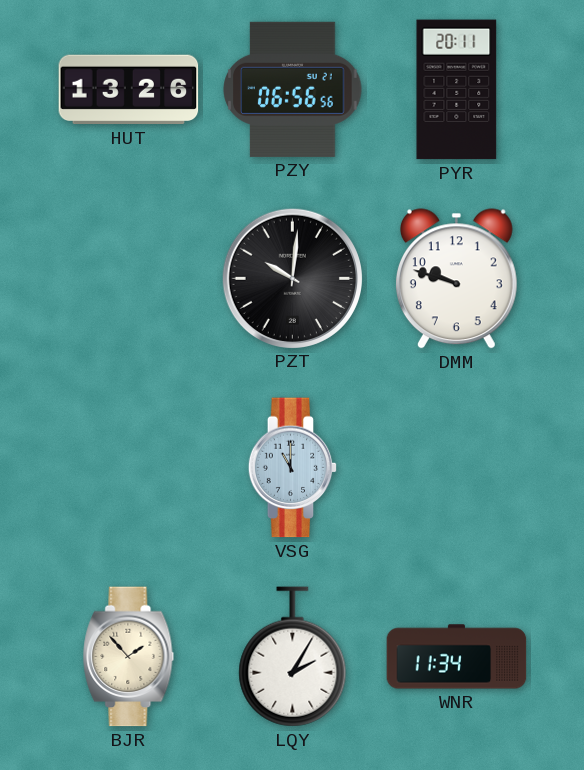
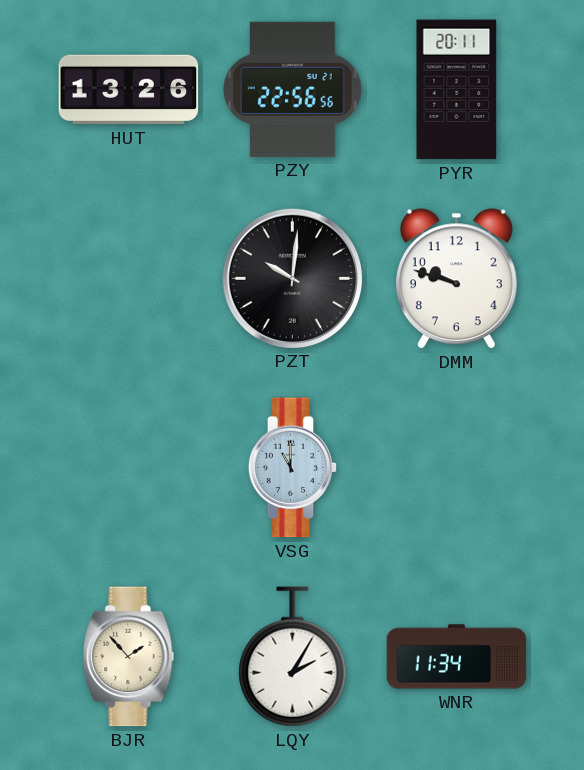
PZY: 06:56 -> 22:56
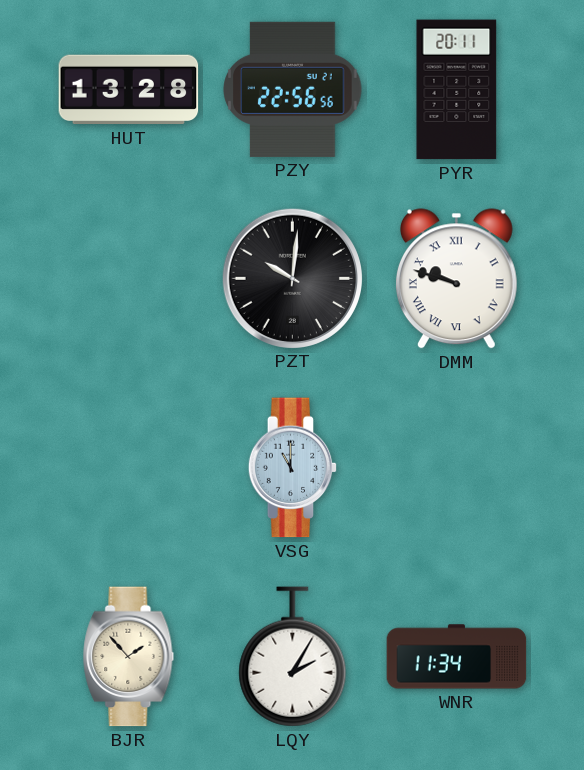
HUT: 13:26 -> 13:28
DMM numerals: Arabic -> Roman
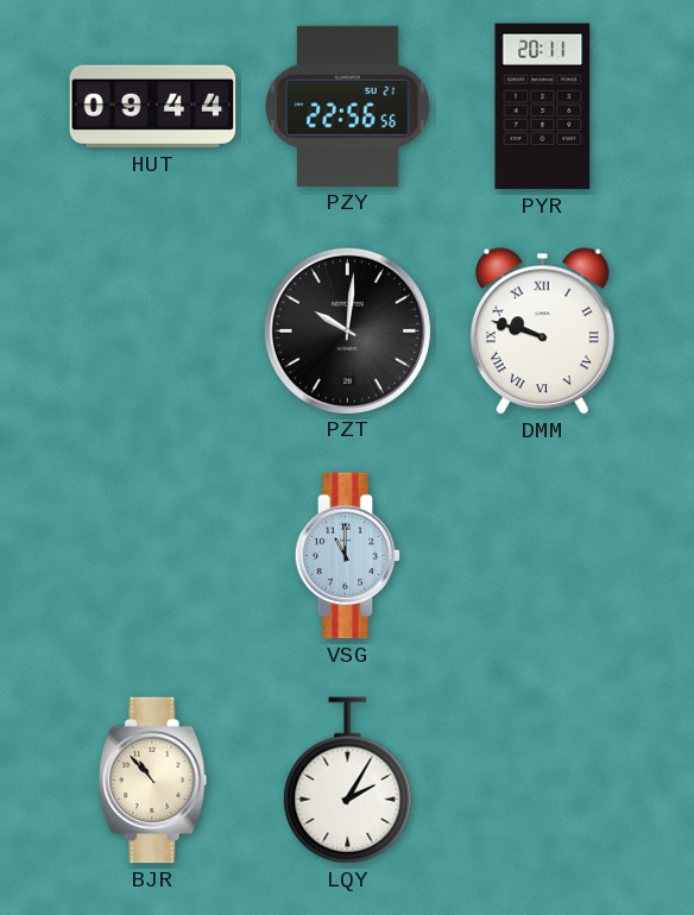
HUT: 13:28 -> 09:44
BJR: 1:53 -> 10:53
WNR: 11:34 -> none
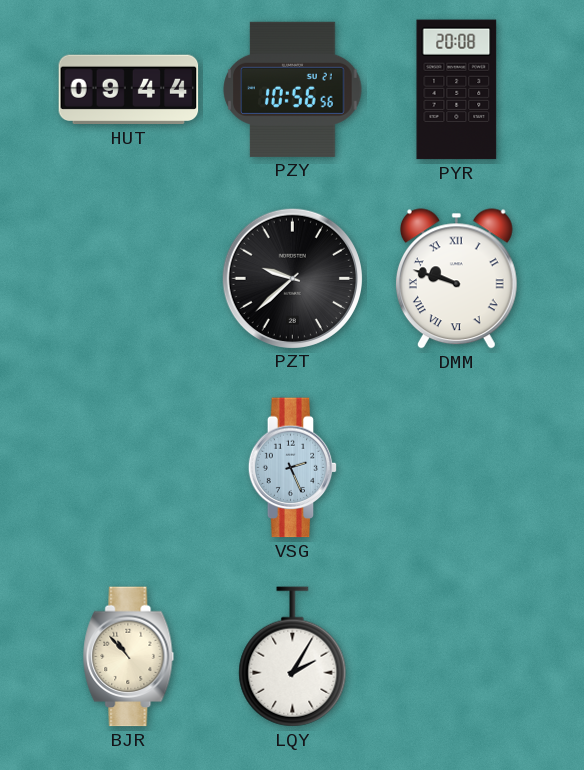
PZY: 22:56 -> 10:56
PYR: 20:11 -> 20:08
PZT: 10:01 -> 9:38
VSG: 11:00 -> 2:26
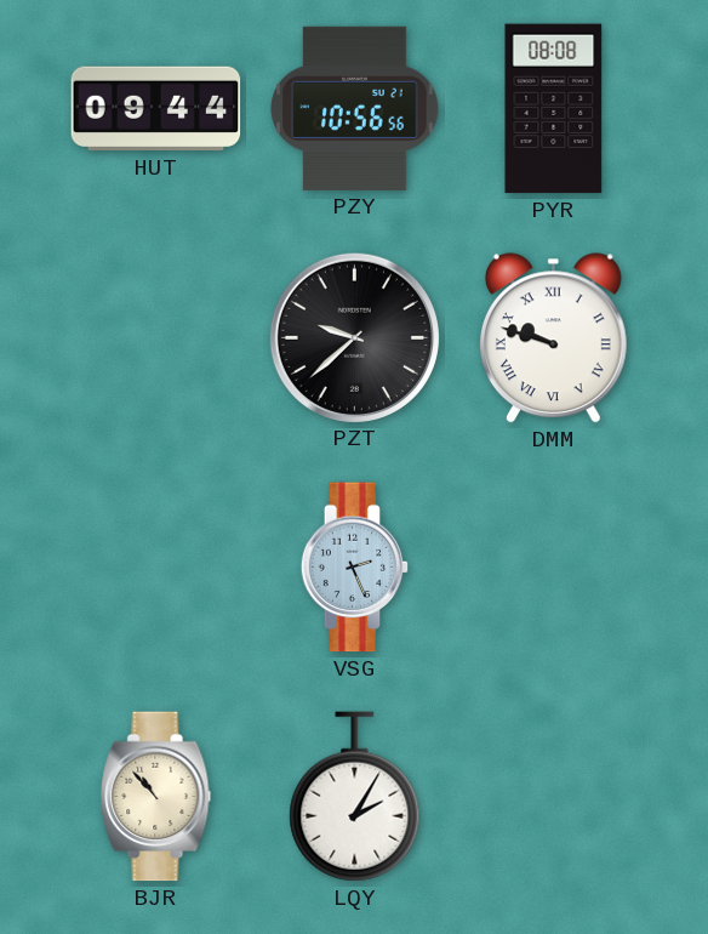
PYR: 20:08 -> 08:08
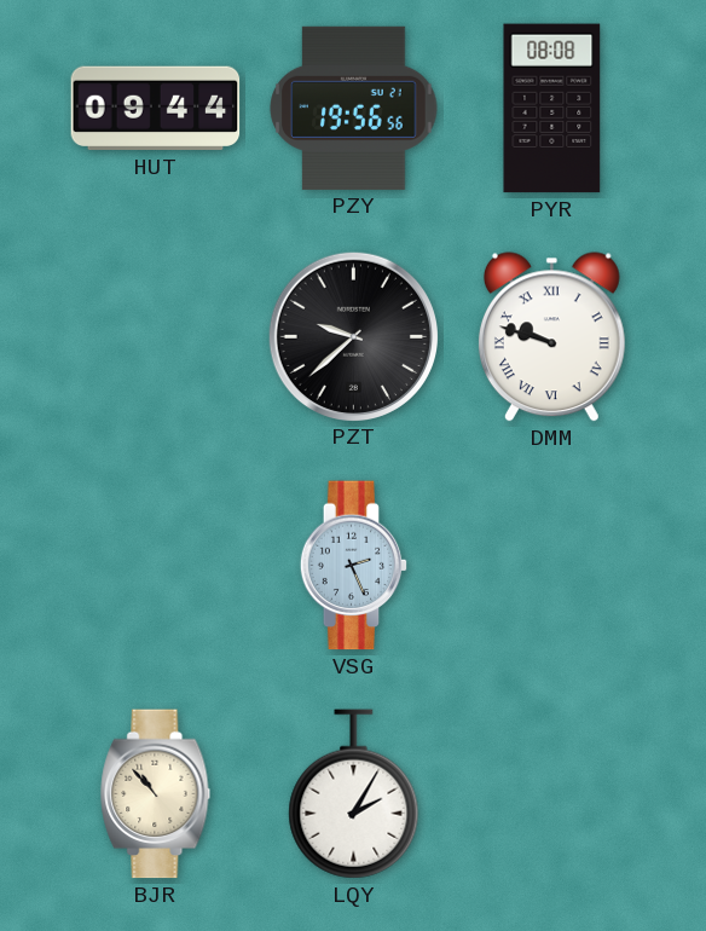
PZY: 10:56 -> 19:56
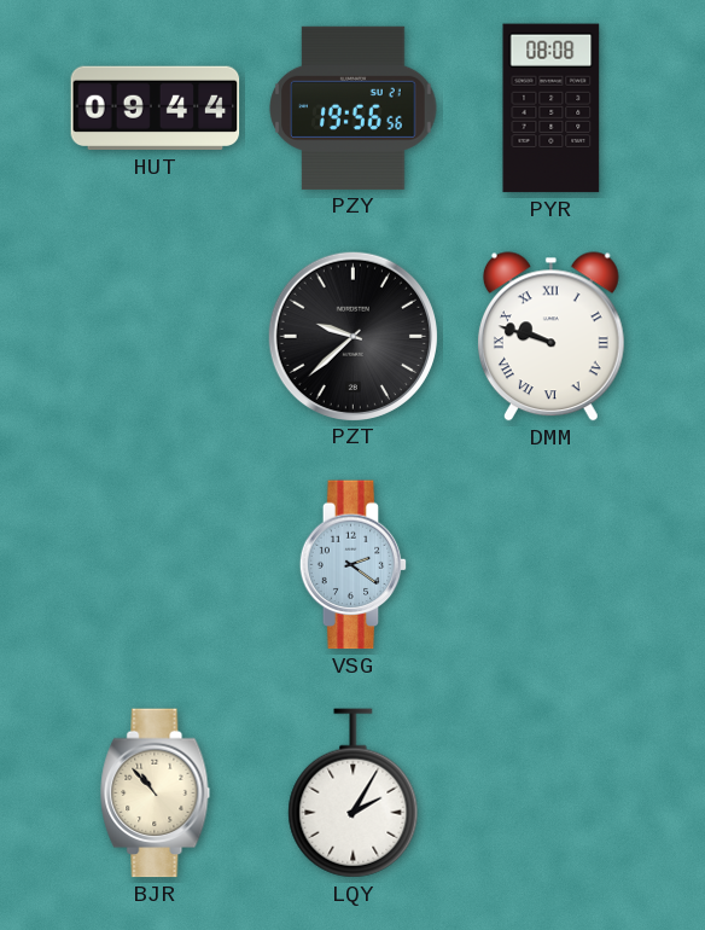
VSG: 2:26 -> 2:21
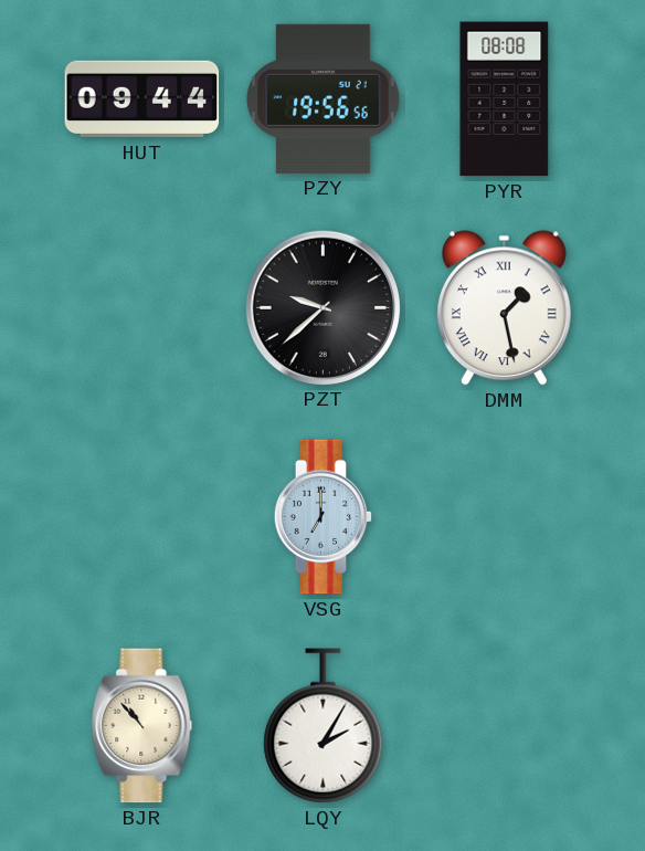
DMM: 9:48 -> 1:28
VSG: 2:21 -> 7:00
